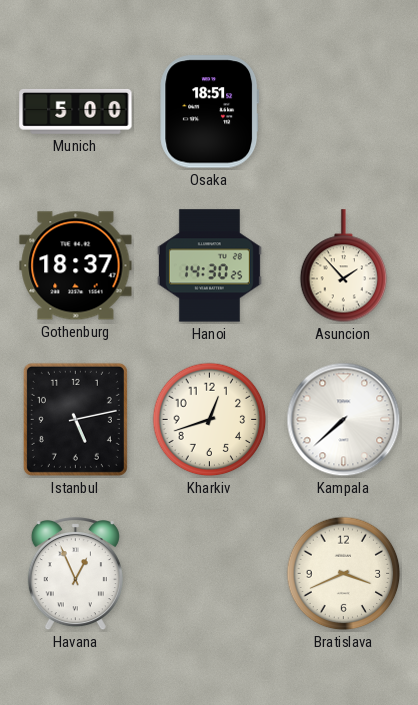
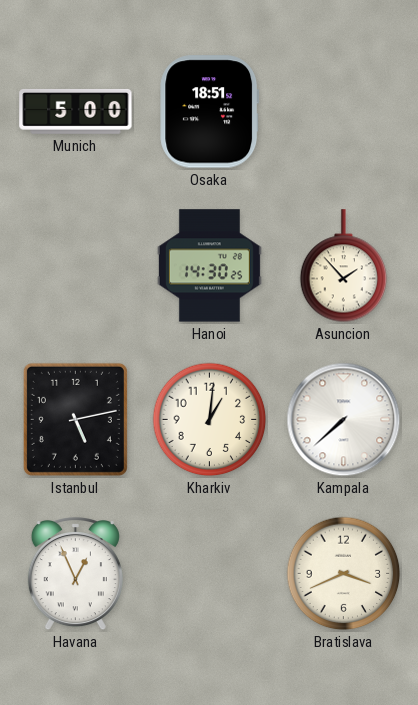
Gothenburg: 18:37 -> none
Kharkiv: 12:42 -> 1:01
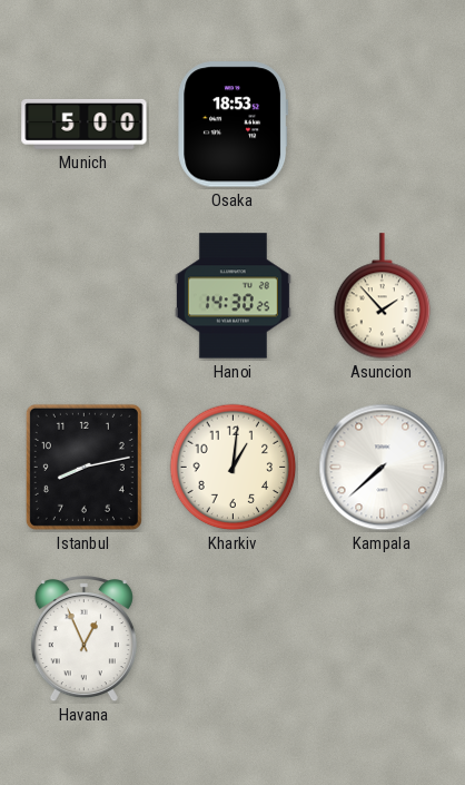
Osaka: 18:51 -> 18:53
Istanbul: 5:13 -> 8:13
Bratislava: 3:41 -> none
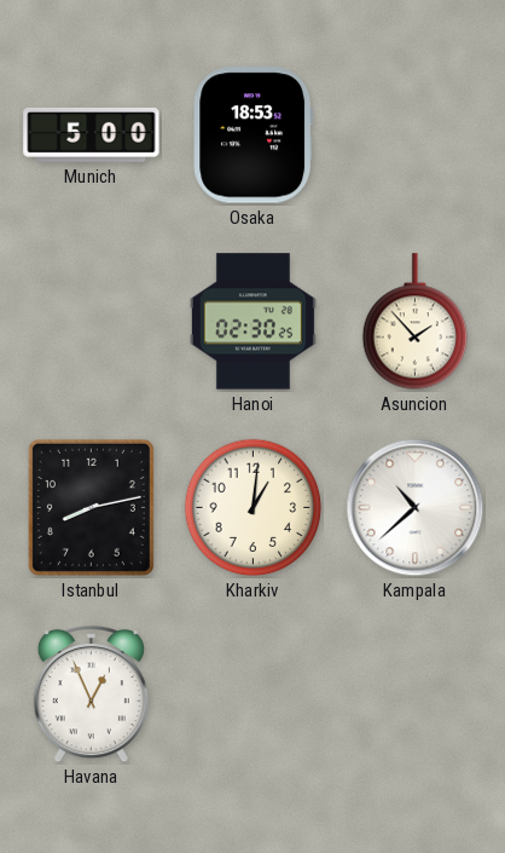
Hanoi: 14:30 -> 02:30
Kampala: 7:38 -> 10:38
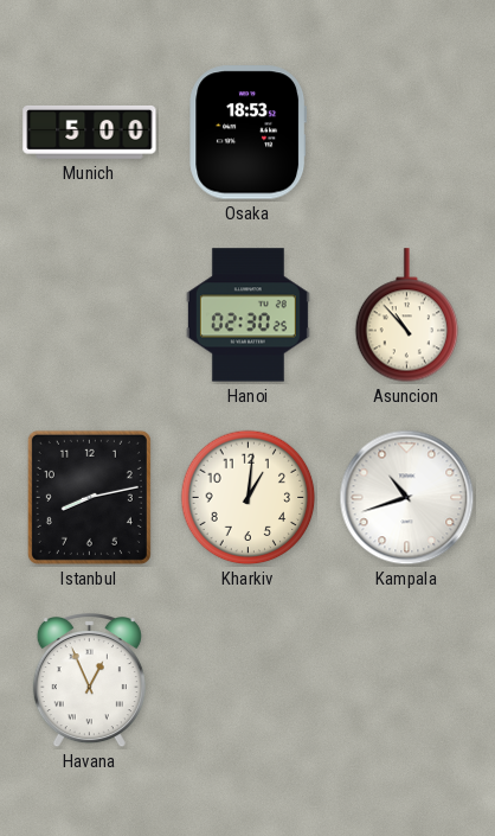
Asuncion: 1:53 -> 10:53
Kampala: 10:38 -> 10:42
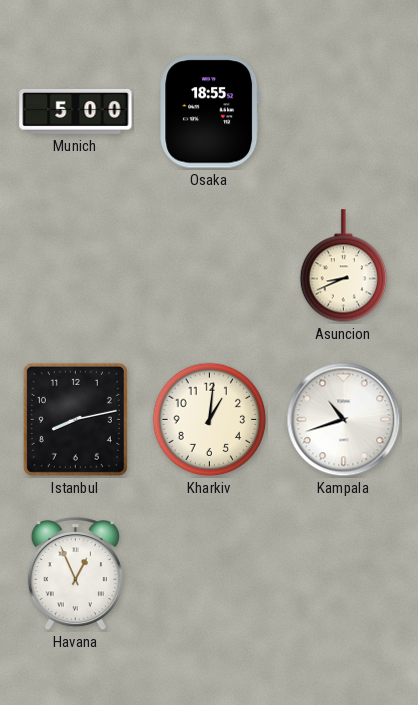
Osaka: 18:53 -> 18:55
Hanoi: 02:30 -> none
Asuncion: 10:53 -> 8:41
